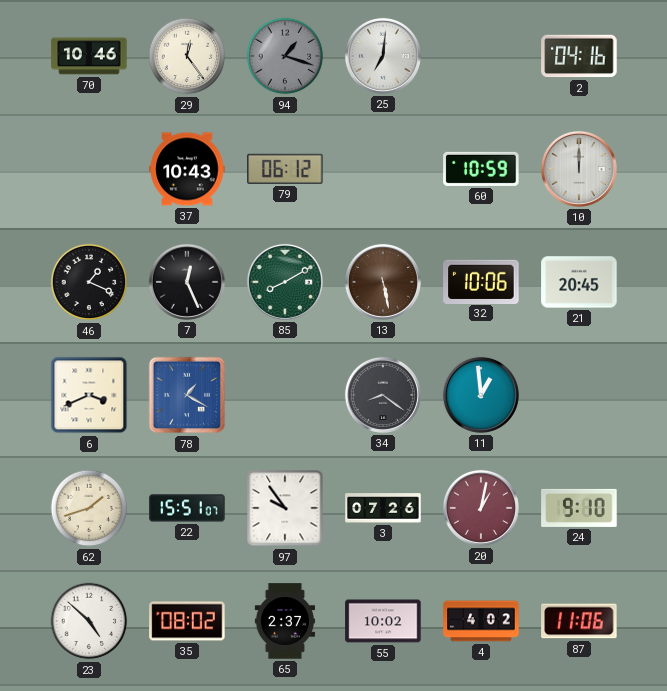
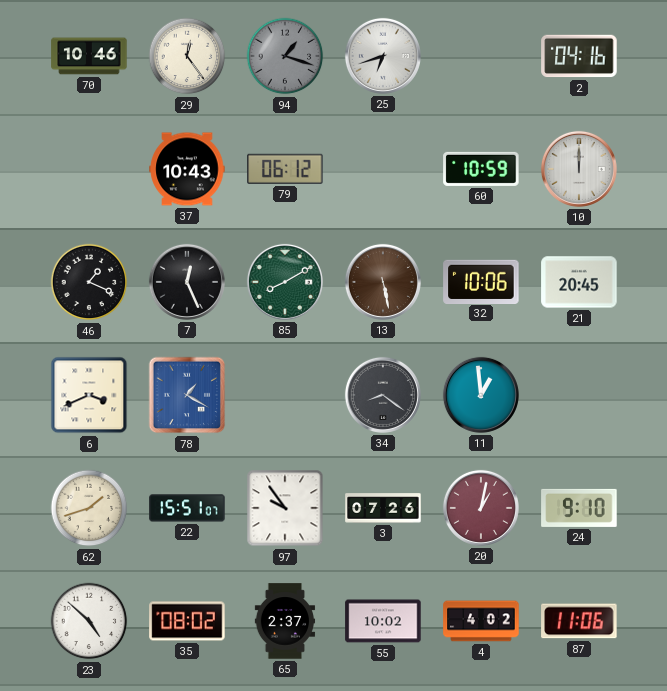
25: 7:01 -> 6:42
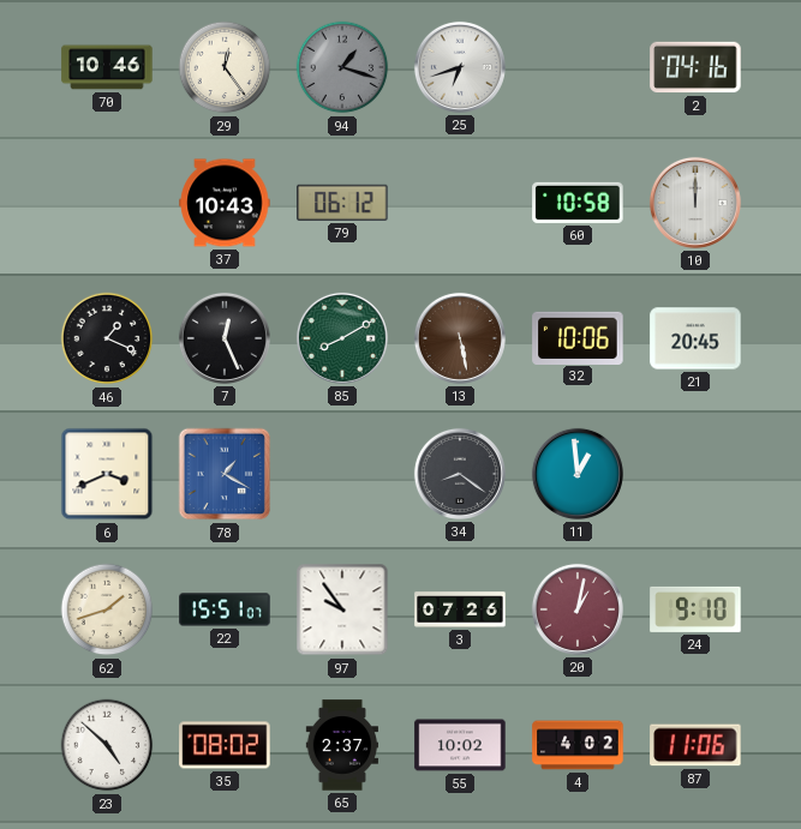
60: 10:59 -> 10:58
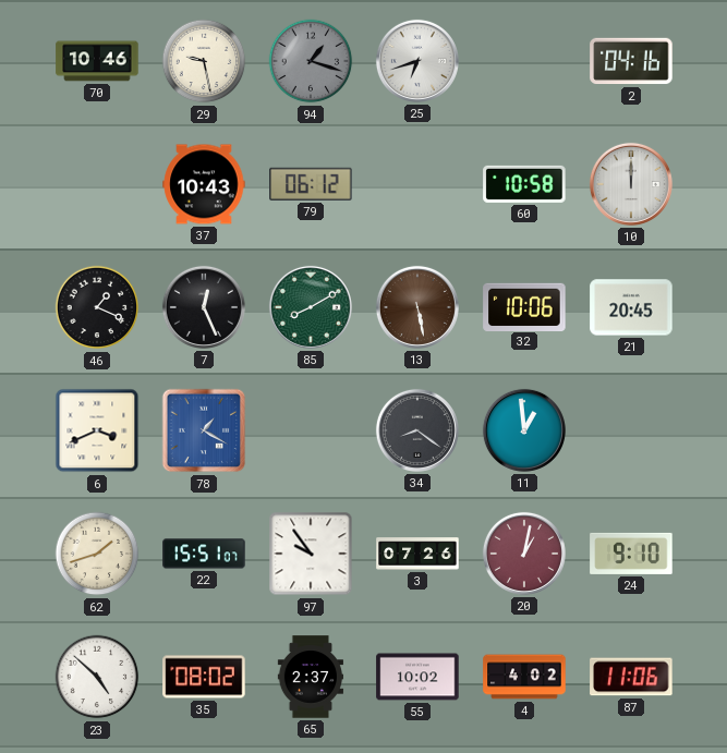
29: 12:24 -> 9:28
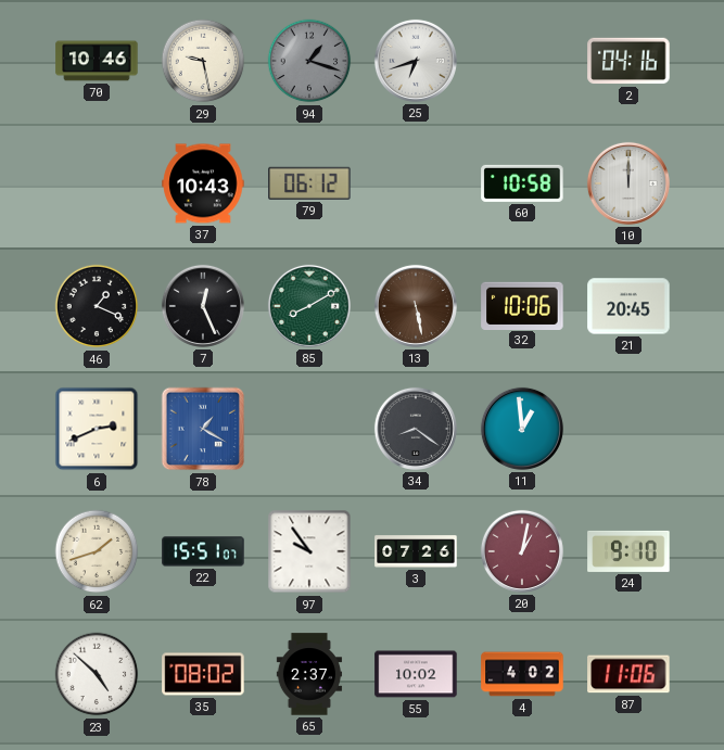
6: 3:41 -> 2:41
